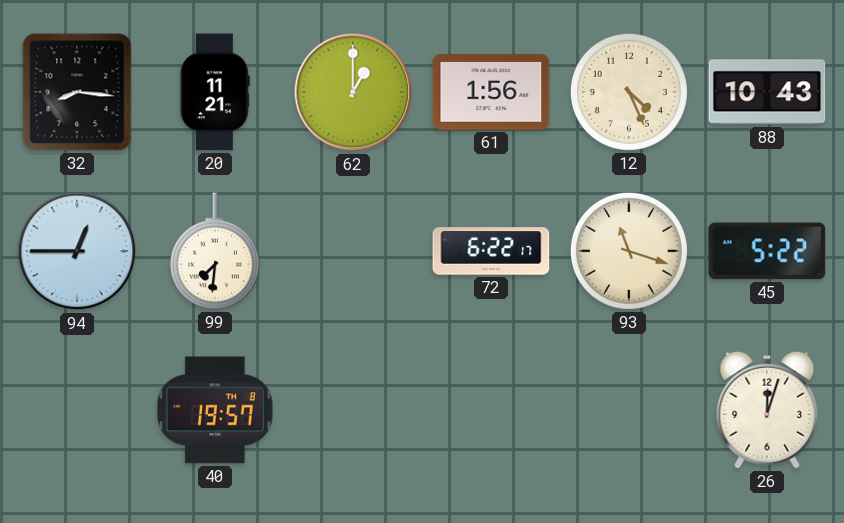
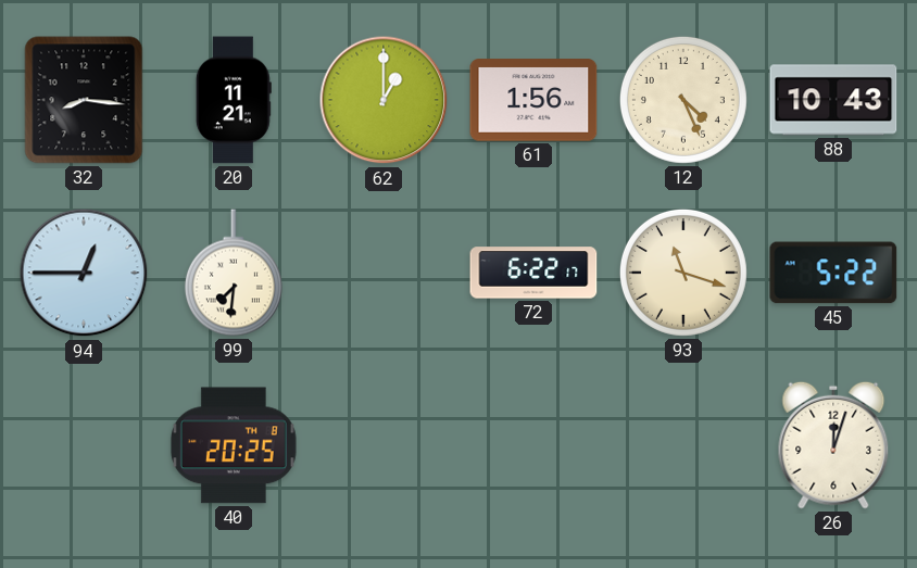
40: 19:57 -> 20:25
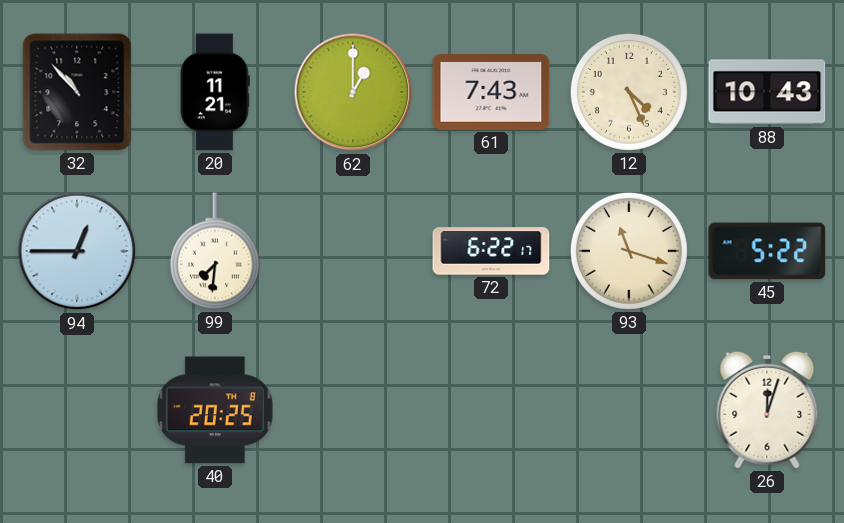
32: 8:16 -> 10:53
61: 1:56 -> 7:43
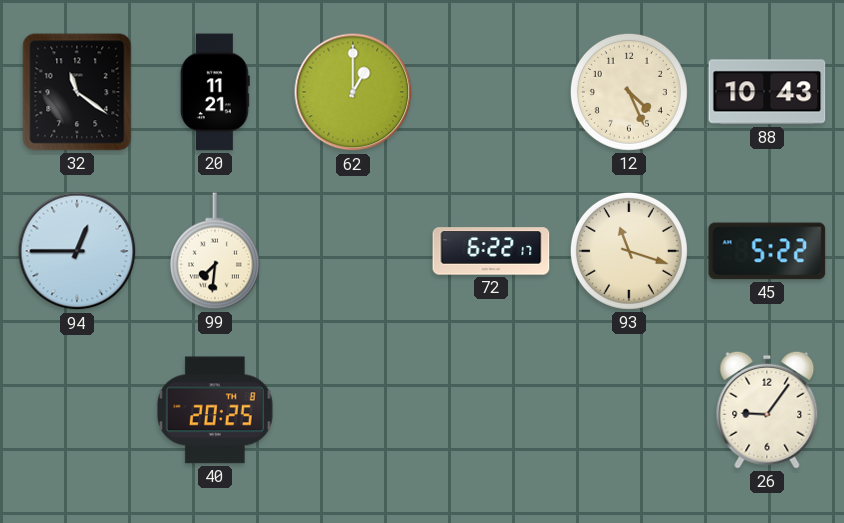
32: 10:53 -> 11:21
61: 7:43 -> none
26: 12:03 -> 9:06
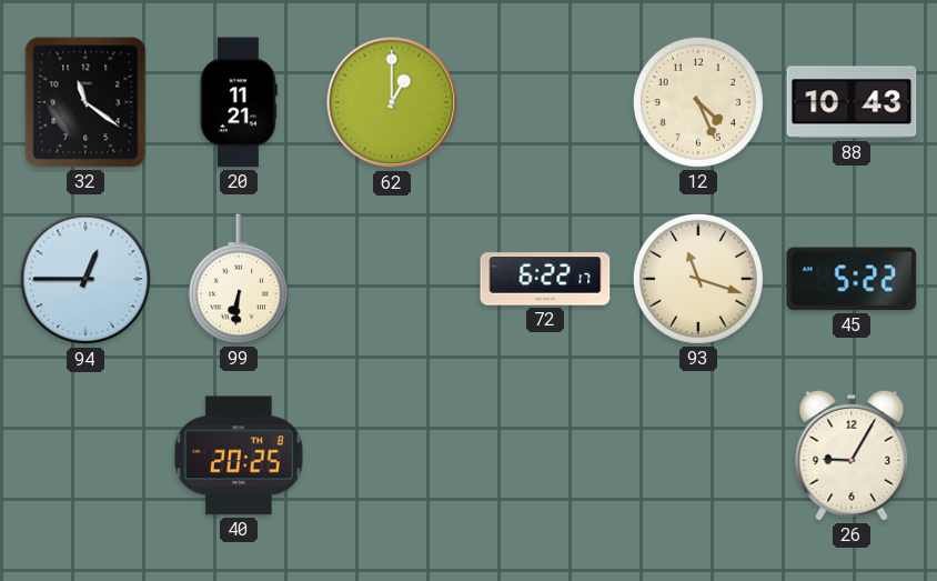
99: 7:31 -> 6:31
26: 9:06 -> 9:05
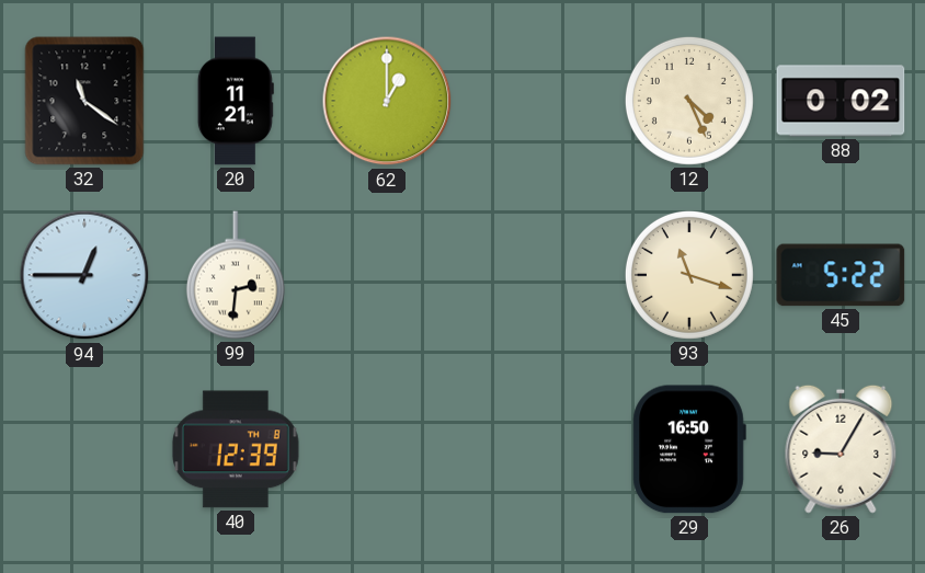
88: 10:43 -> 0:02
99: 6:31 -> 2:31
72: 6:22 -> none
40: 20:25 -> 12:39
29: none -> 16:50
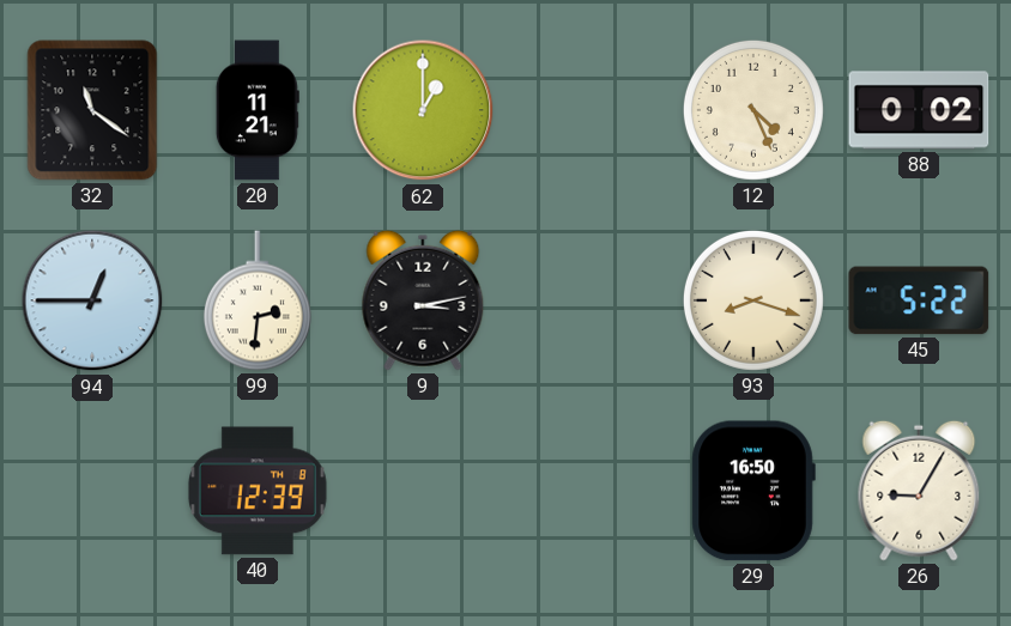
9: none -> 3:13
93: 11:18 -> 8:18
